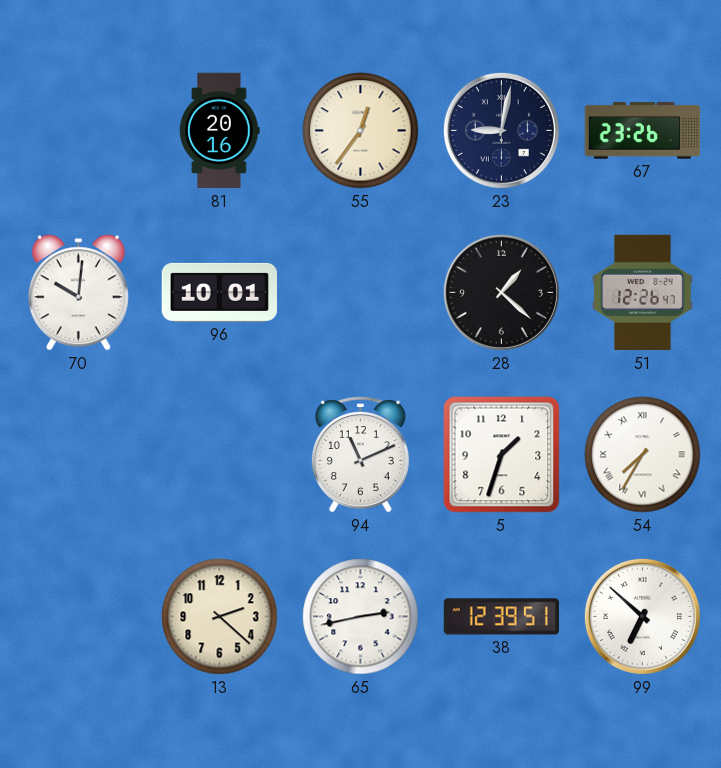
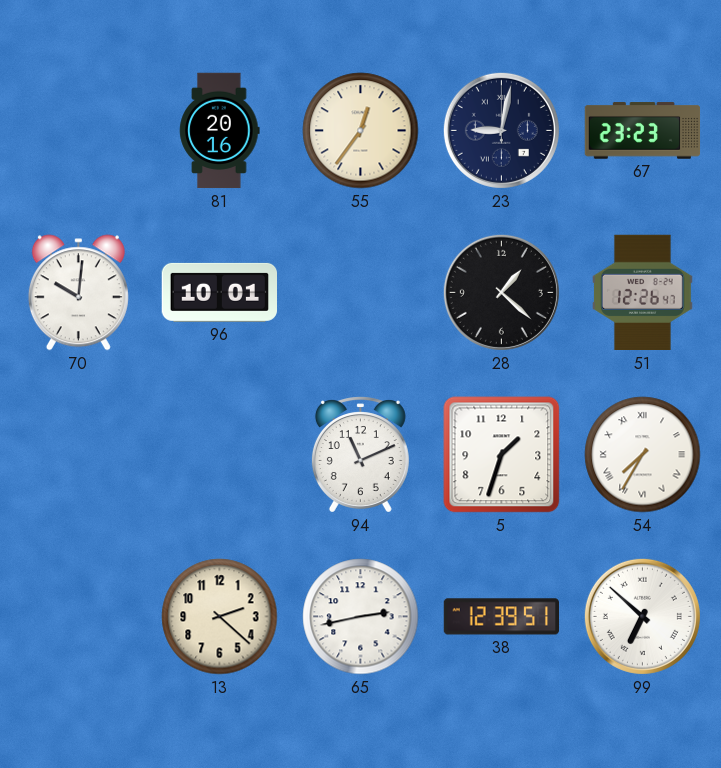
67: 23:26 -> 23:23
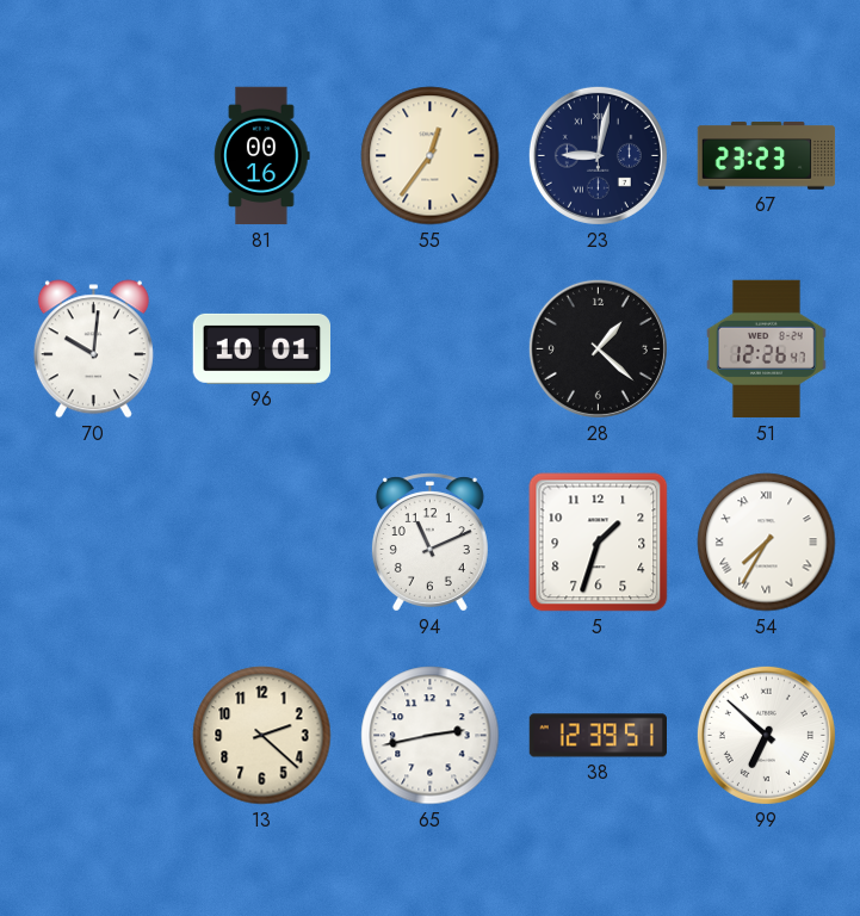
81: 20:16 -> 00:16
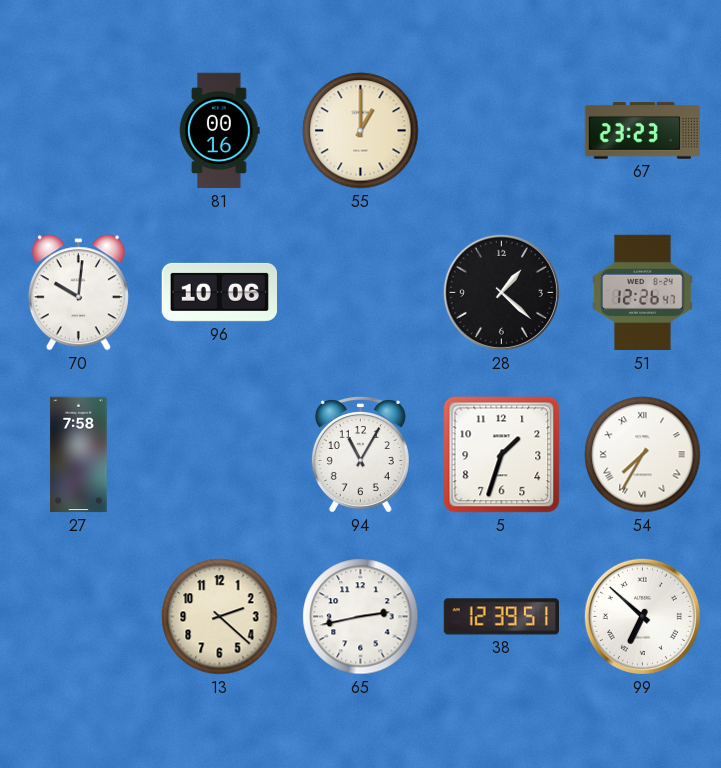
55: 12:36 -> 1:00
23: 9:02 -> none
96: 10:01 -> 10:06
27: none -> 7:58
94: 11:11 -> 11:05
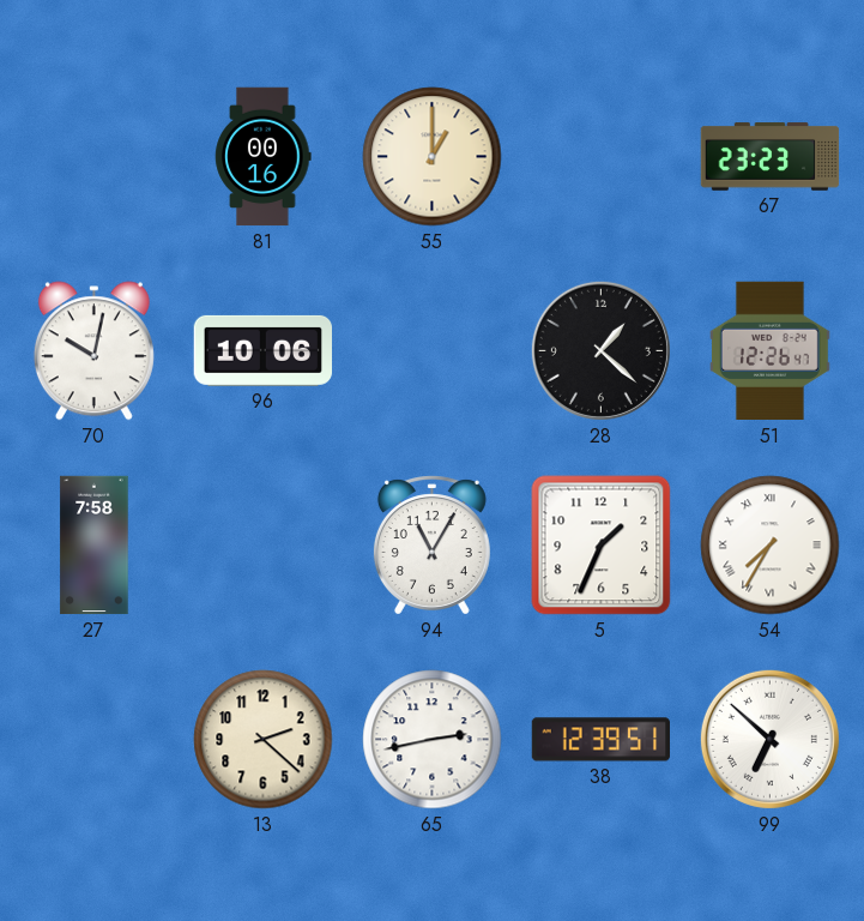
70: 10:01 -> 10:02
5: 1:33 -> 1:34
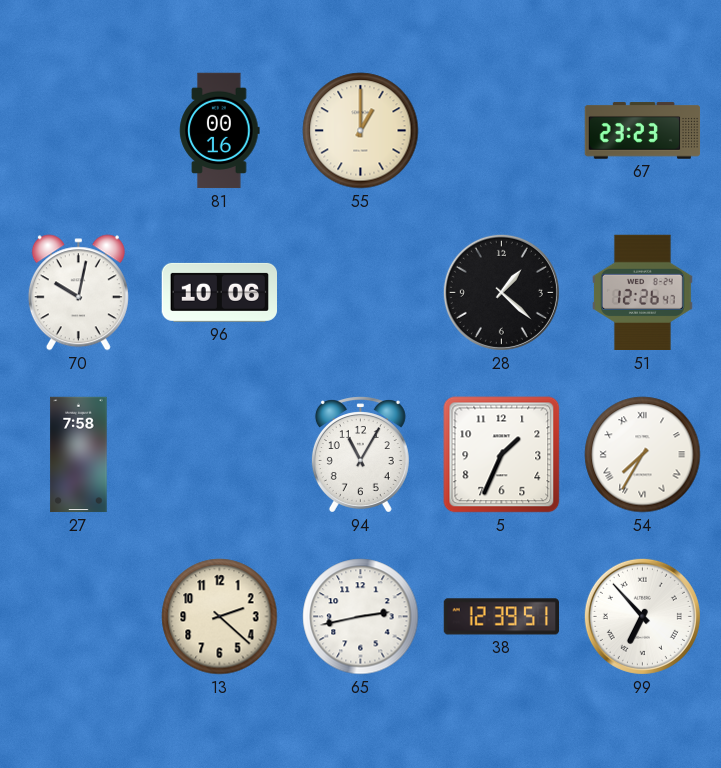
99: 6:52 -> 6:53
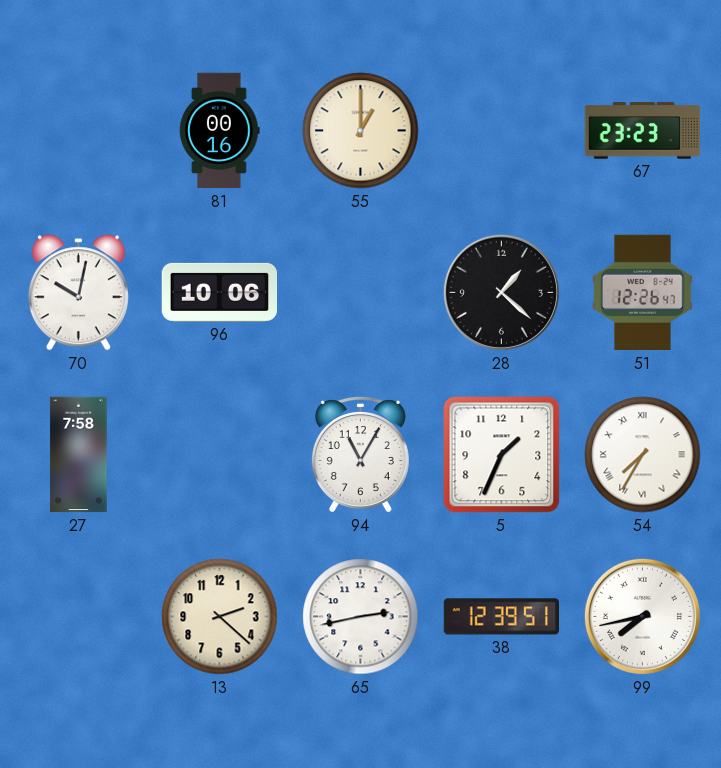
99: 6:53 -> 7:43
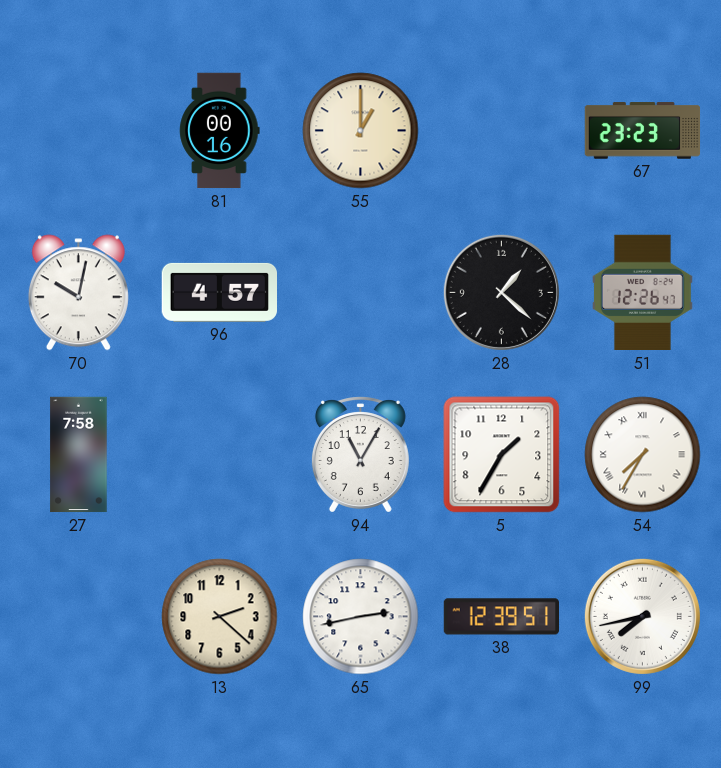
96: 10:06 -> 4:57
5: 1:34 -> 1:35
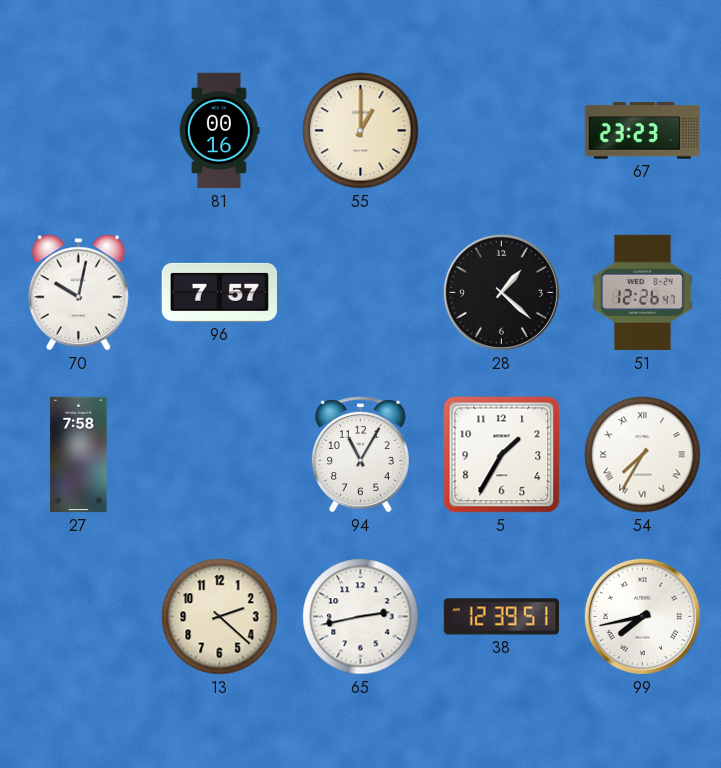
96: 4:57 -> 7:57
